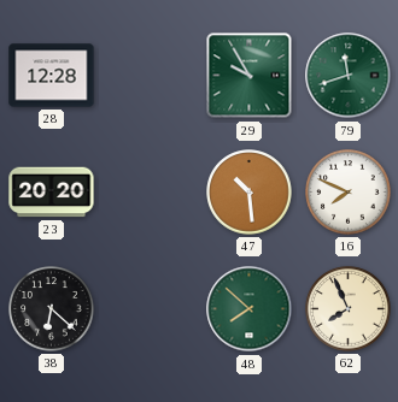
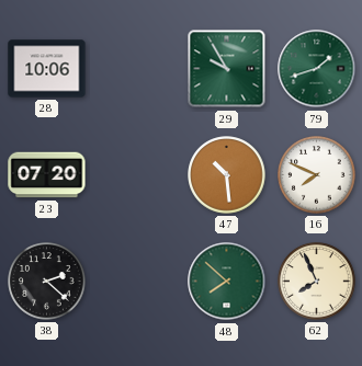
28: 12:28 -> 10:06
79: 11:42 -> 1:42
23: 20:20 -> 07:20
38: 6:22 -> 2:22
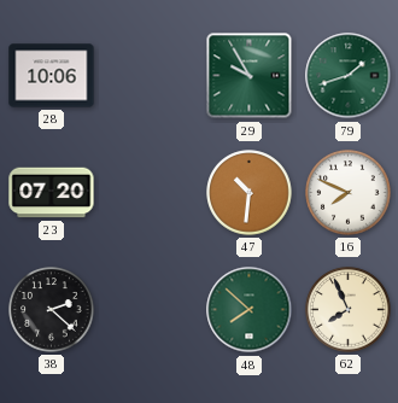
47: 10:29 -> 10:31
